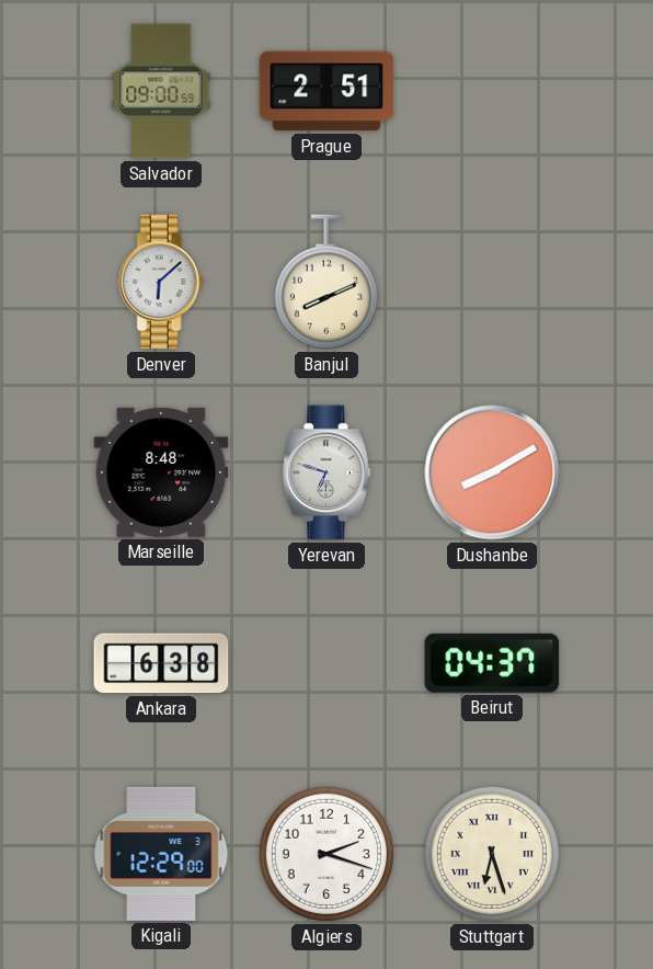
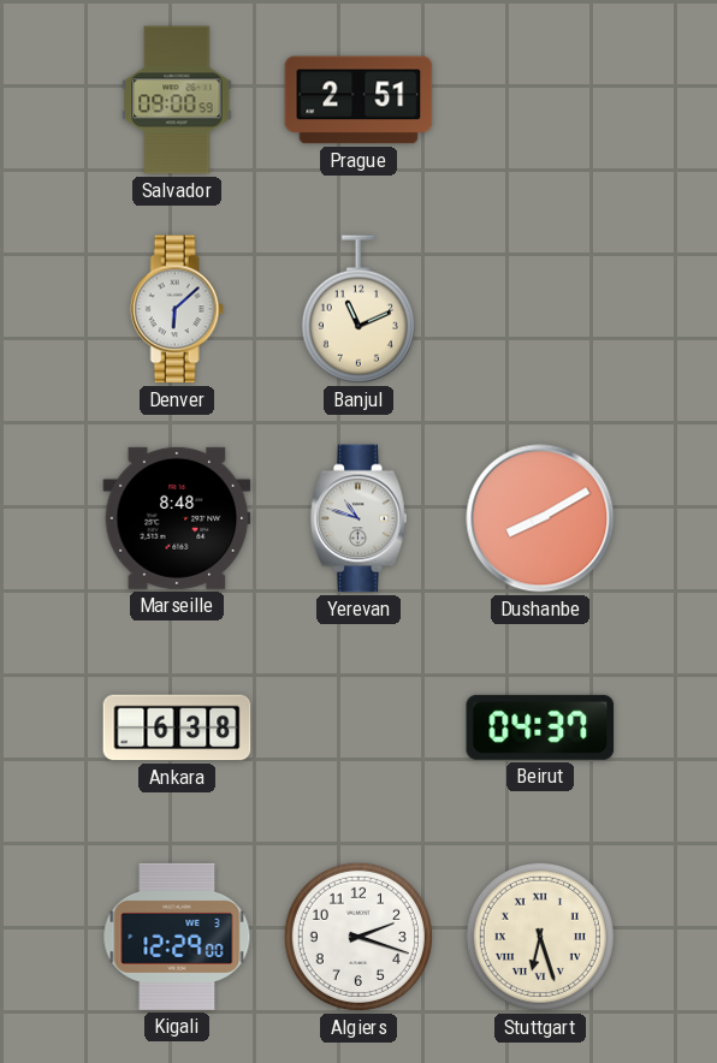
Banjul: 8:11 -> 11:11
Yerevan: 6:48 -> 10:48
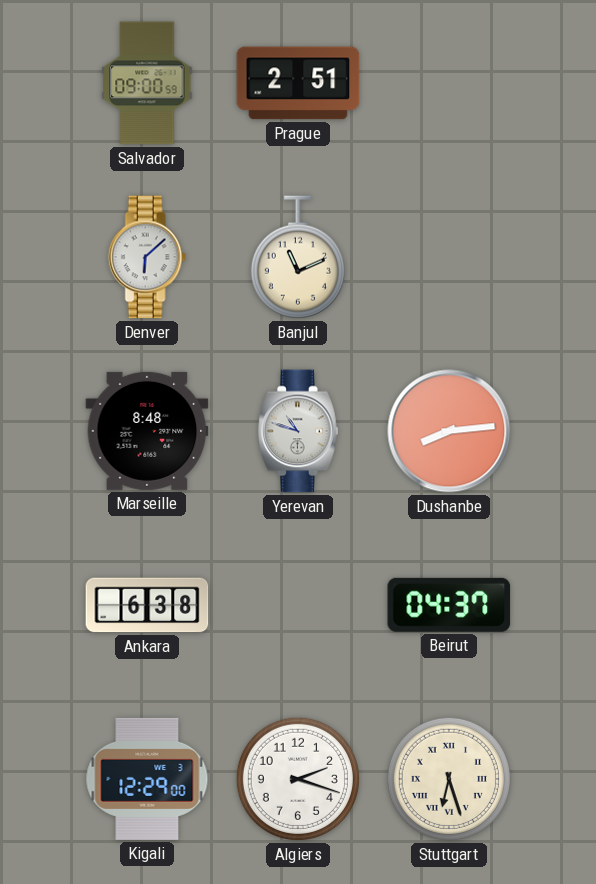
Dushanbe: 8:10 -> 8:14
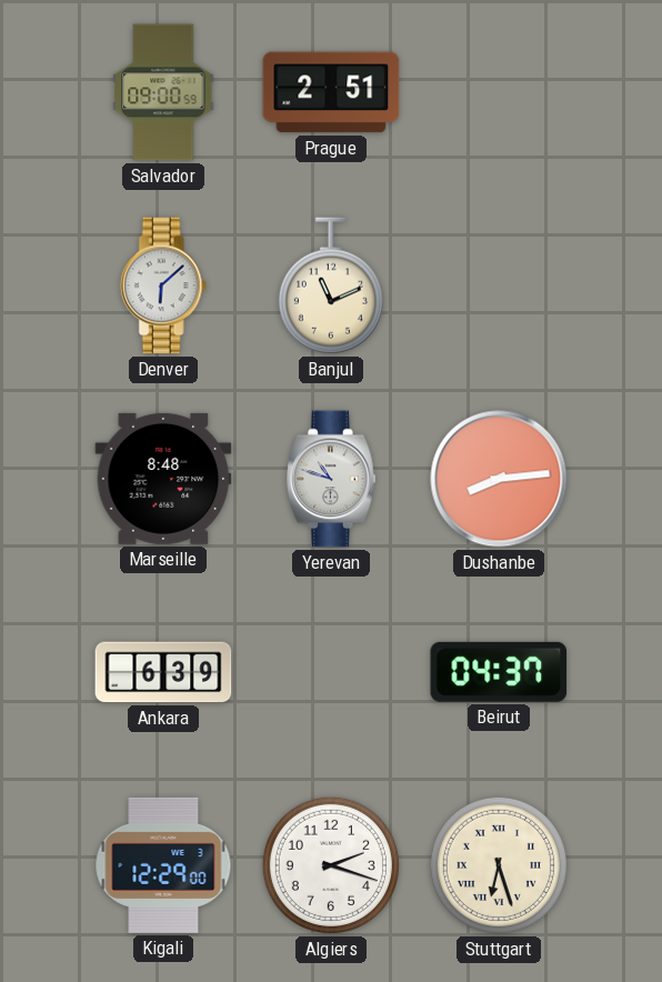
Ankara: 6:38 -> 6:39
